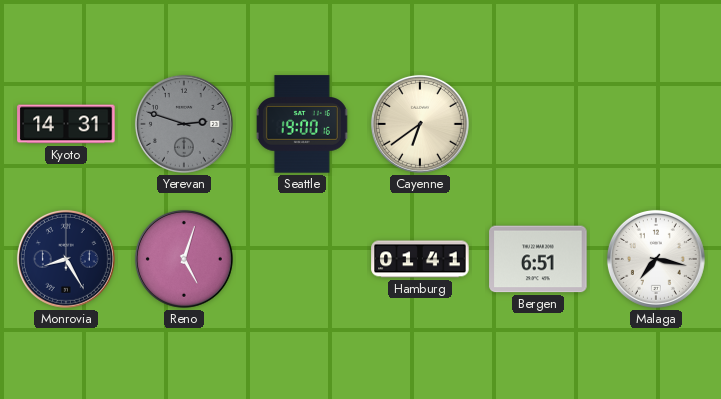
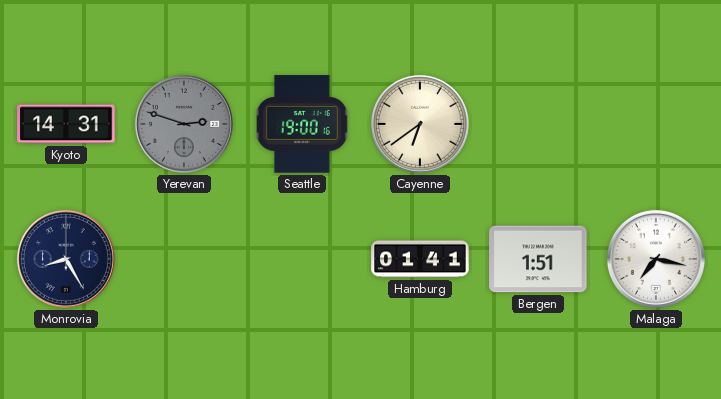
Reno: 5:03 -> none
Bergen: 6:51 -> 1:51
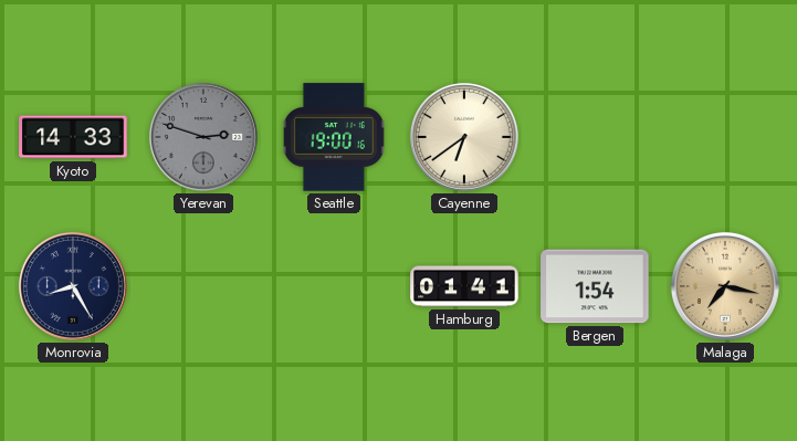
Kyoto: 14:31 -> 14:33
Bergen: 1:51 -> 1:54
Malaga dial: white -> champagne
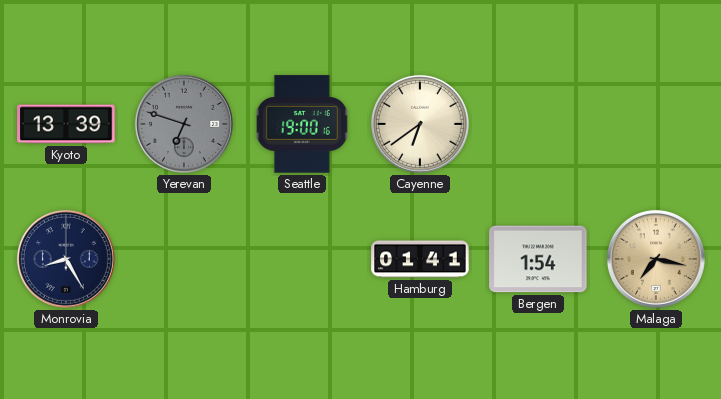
Kyoto: 14:33 -> 13:39
Yerevan: 2:48 -> 6:48
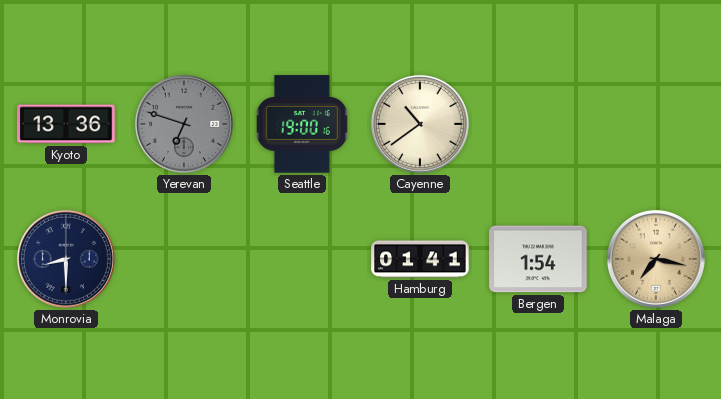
Kyoto: 13:39 -> 13:36
Cayenne: 6:39 -> 10:39
Monrovia: 8:25 -> 8:30
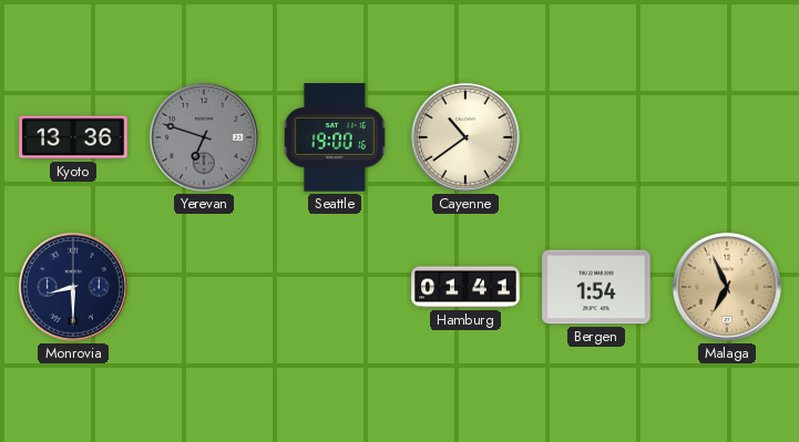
Malaga: 7:17 -> 6:56
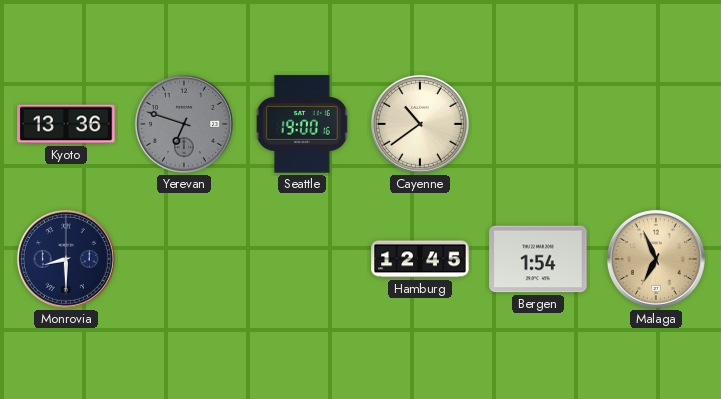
Hamburg: 01:41 -> 12:45
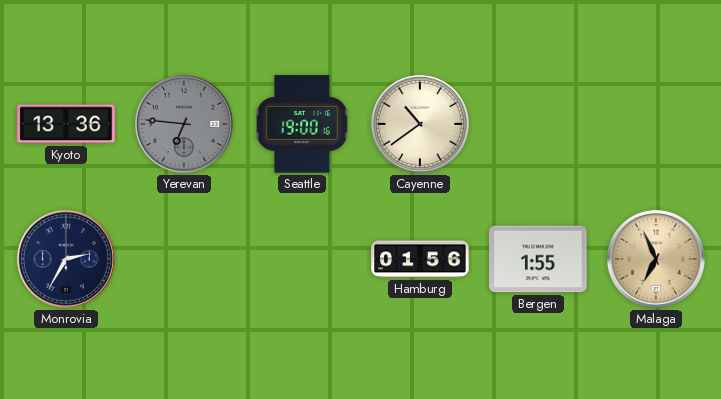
Yerevan: 6:48 -> 6:46
Monrovia: 8:30 -> 2:35
Hamburg: 12:45 -> 01:56
Bergen: 1:54 -> 1:55
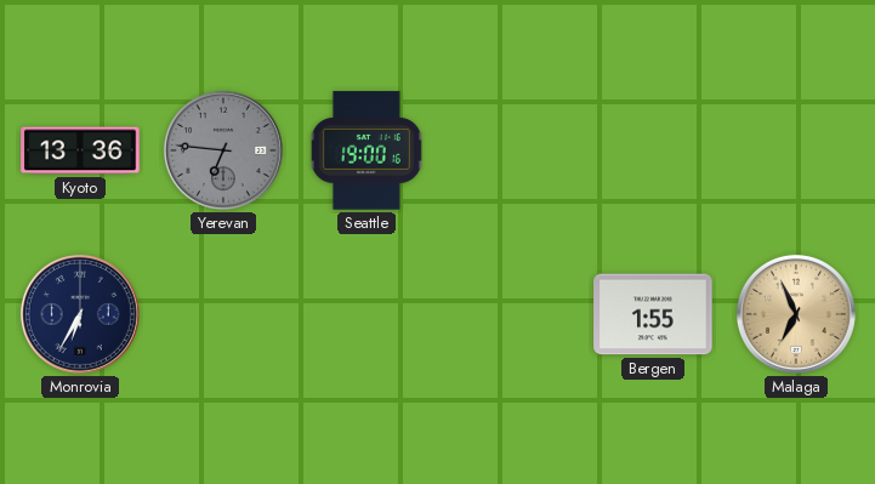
Cayenne: 10:39 -> none
Monrovia: 2:35 -> 6:35
Hamburg: 01:56 -> none
